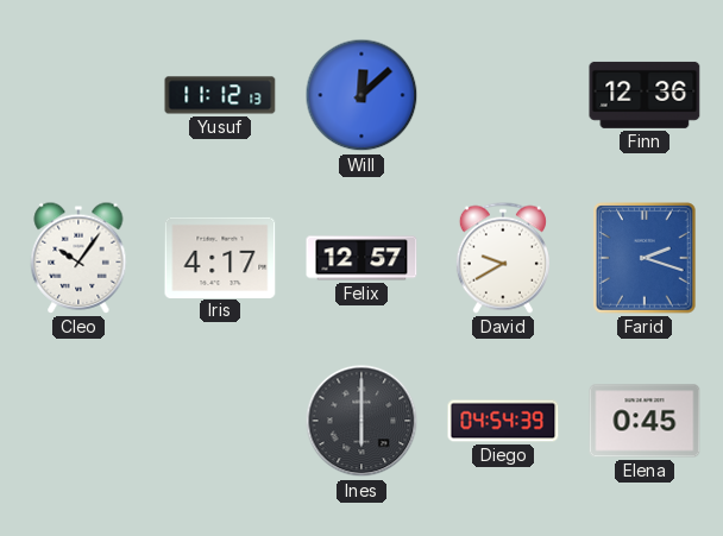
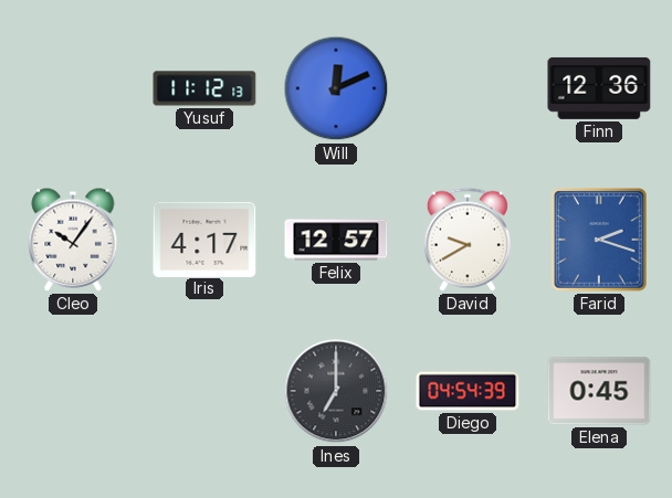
Will: 12:08 -> 12:11
Ines: 6:00 -> 7:00
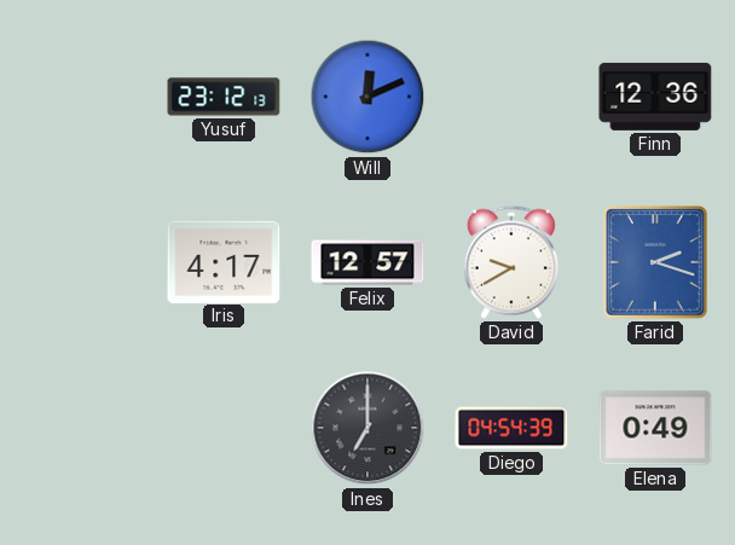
Yusuf: 11:12 -> 23:12
Cleo: 10:06 -> none
Elena: 0:45 -> 0:49
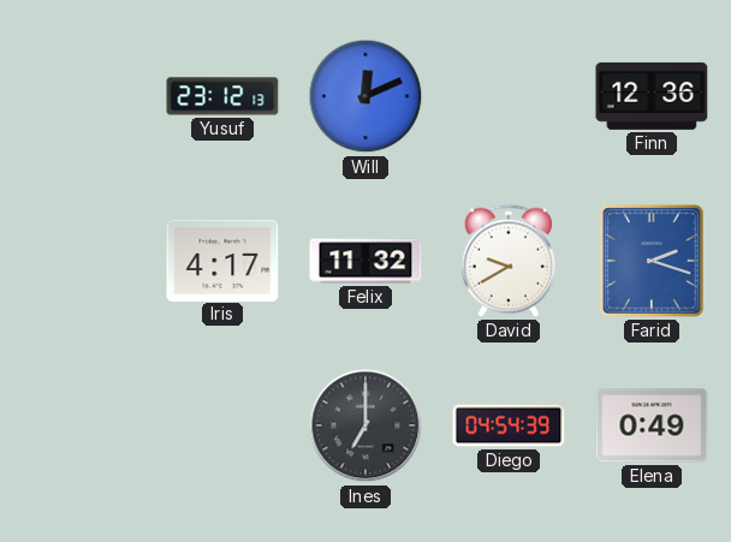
Felix: 12:57 -> 11:32
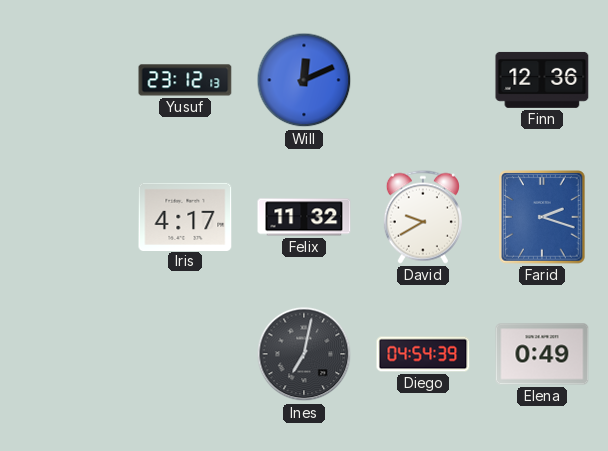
Ines: 7:00 -> 7:02
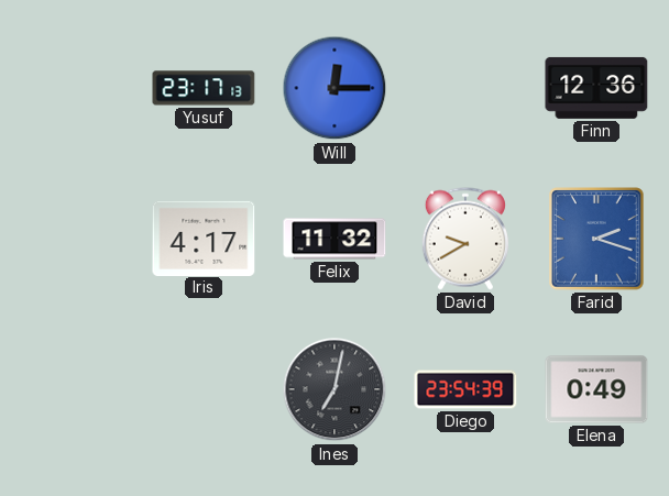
Yusuf: 23:12 -> 23:17
Will: 12:11 -> 12:15
Diego: 04:54 -> 23:54
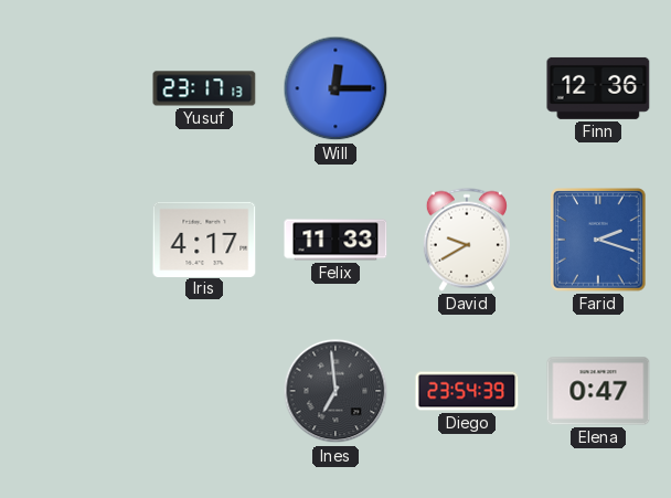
Felix: 11:32 -> 11:33
Ines: 7:02 -> 6:59
Elena: 0:49 -> 0:47
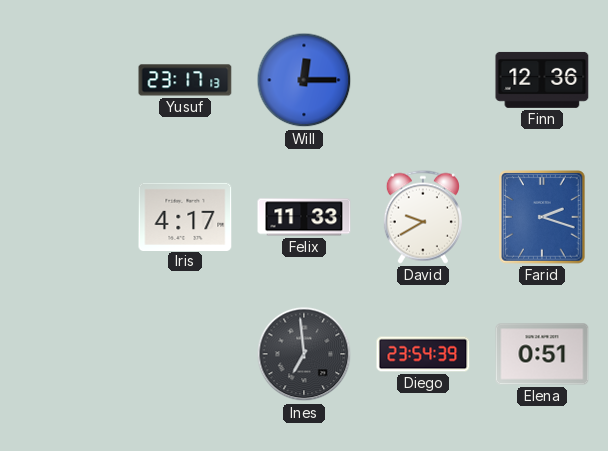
Elena: 0:47 -> 0:51
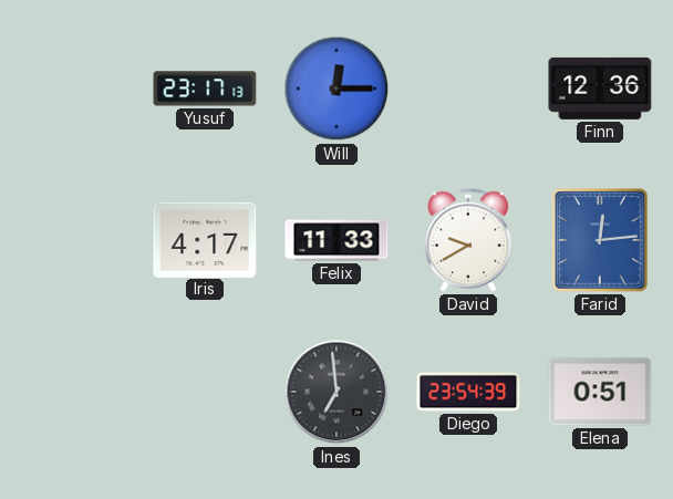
Farid: 2:18 -> 12:14
